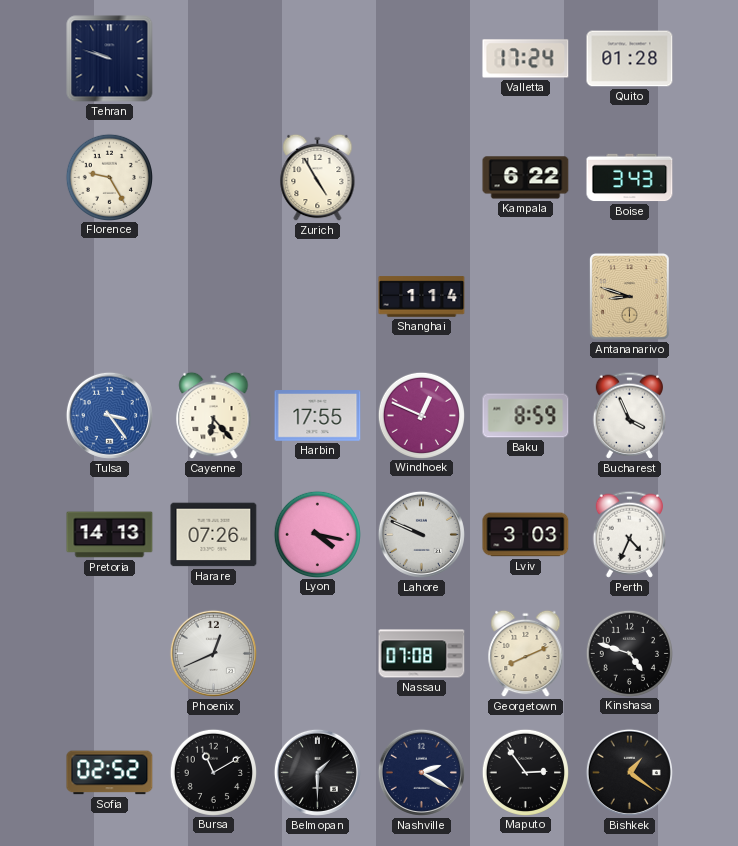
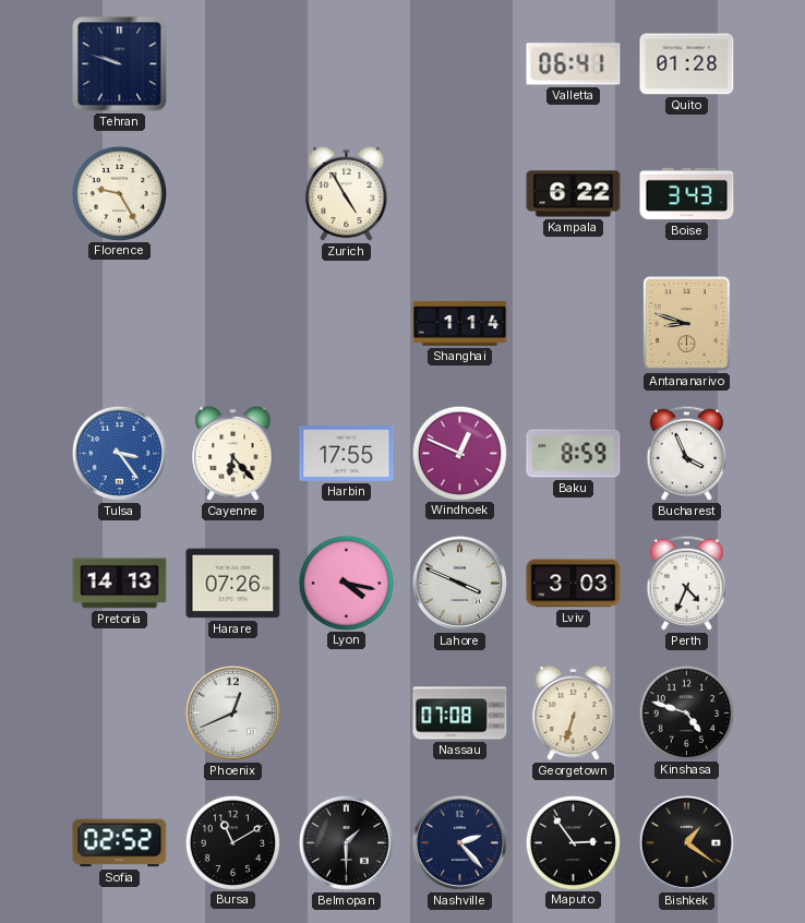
Valletta: 17:24 -> 06:41
Lahore: 9:49 -> 3:49
Georgetown: 8:11 -> 6:33
Nashville: 2:20 -> 2:23
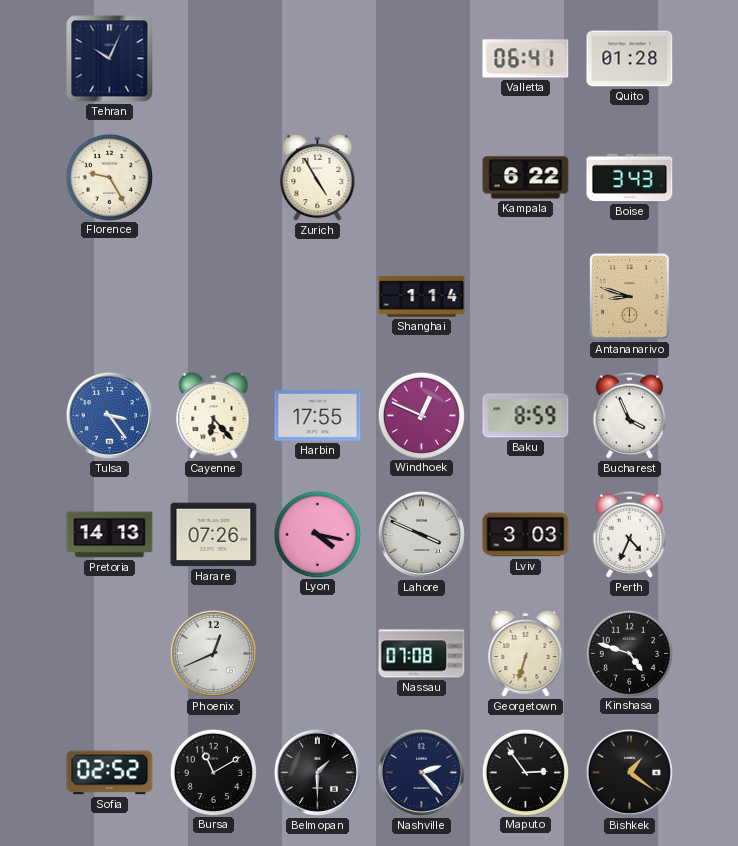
Tehran: 9:48 -> 10:04
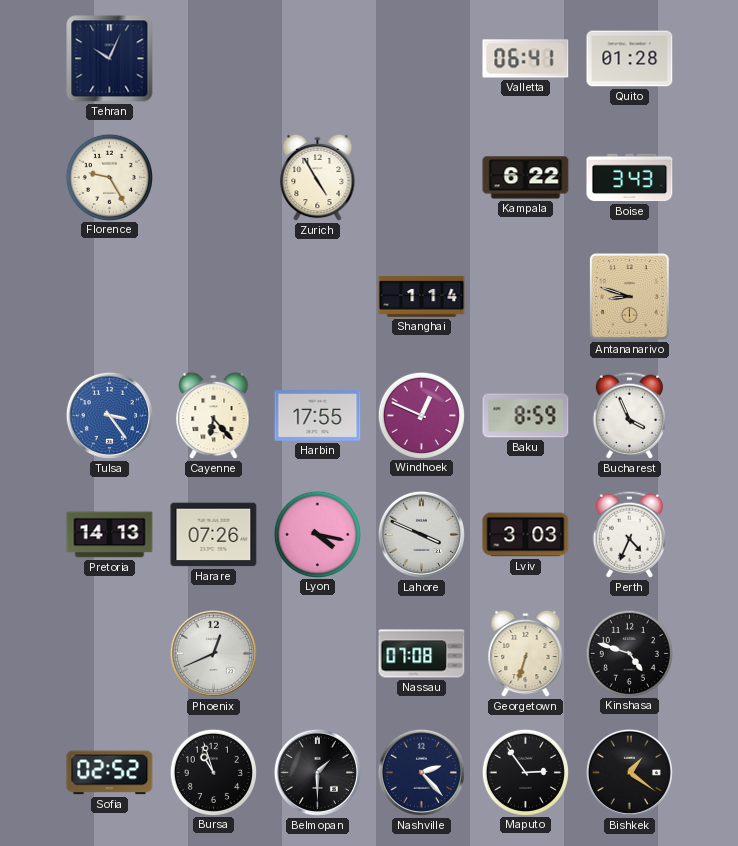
Bursa: 11:10 -> 10:57
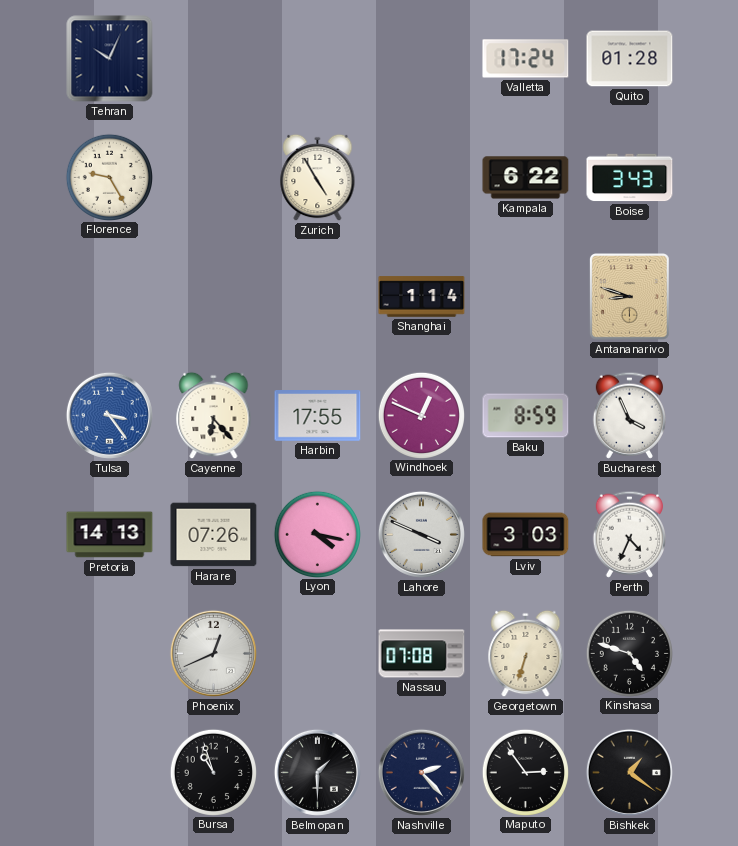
Valletta: 06:41 -> 17:24
Sofia: 02:52 -> none
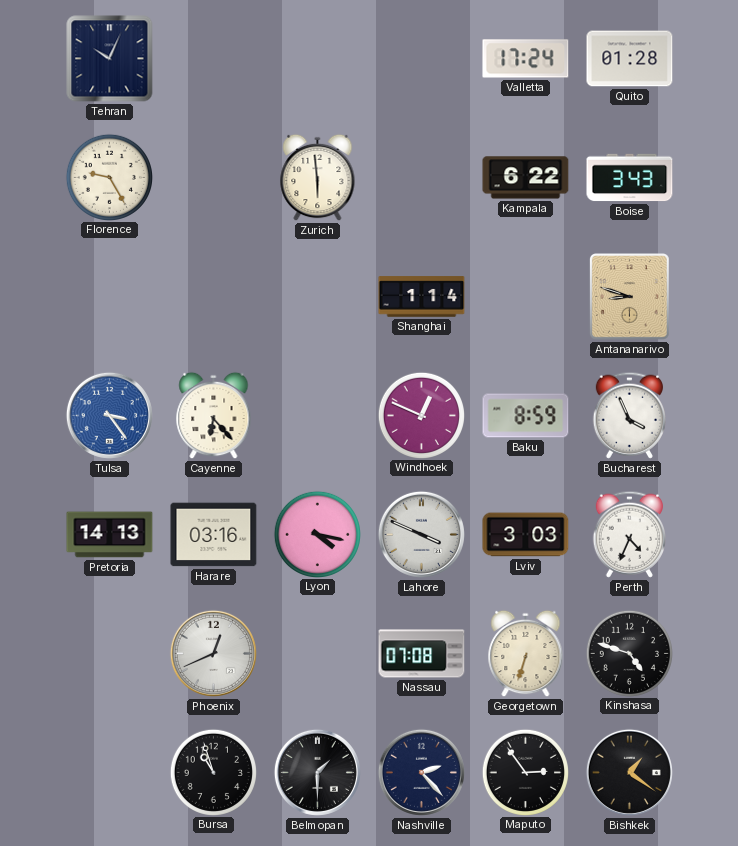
Zurich: 4:55 -> 5:59
Harbin: 17:55 -> none
Harare: 07:26 -> 03:16
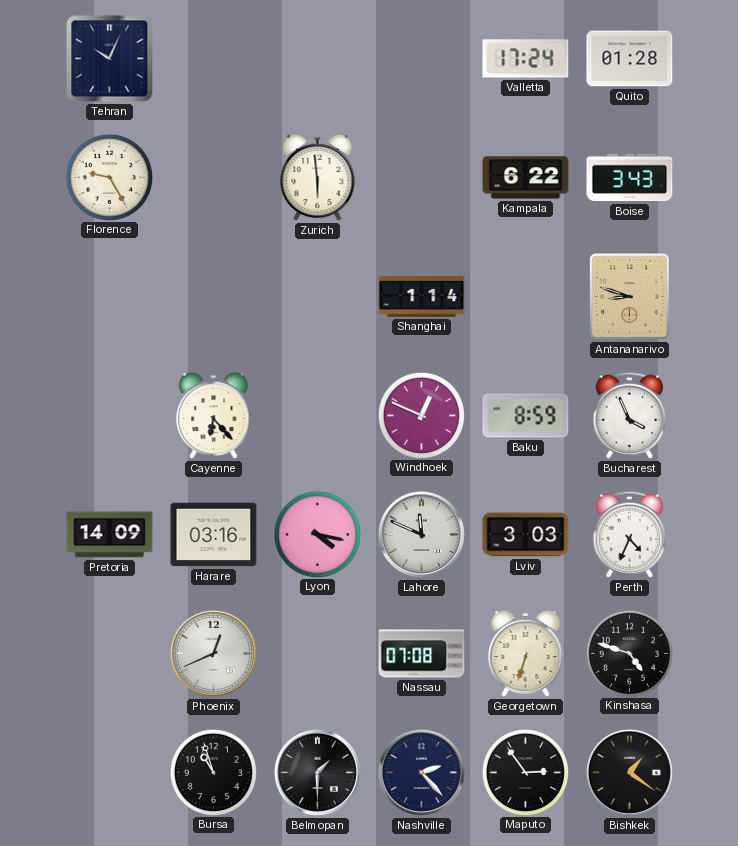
Tulsa: 3:24 -> none
Pretoria: 14:13 -> 14:09
Lahore: 3:49 -> 11:49
